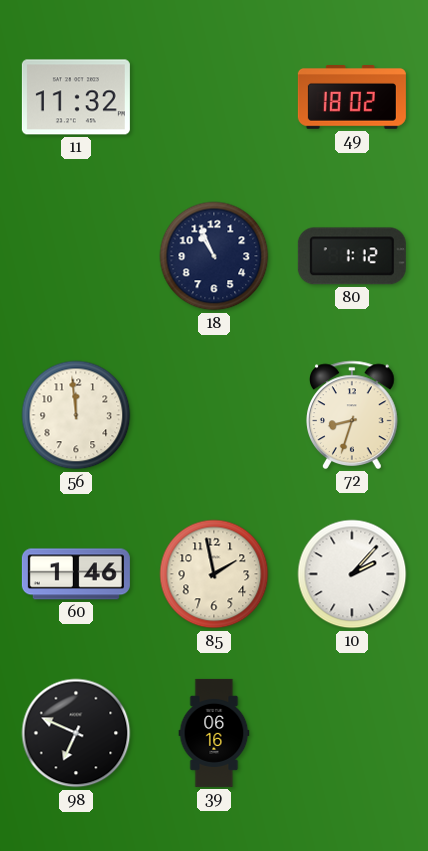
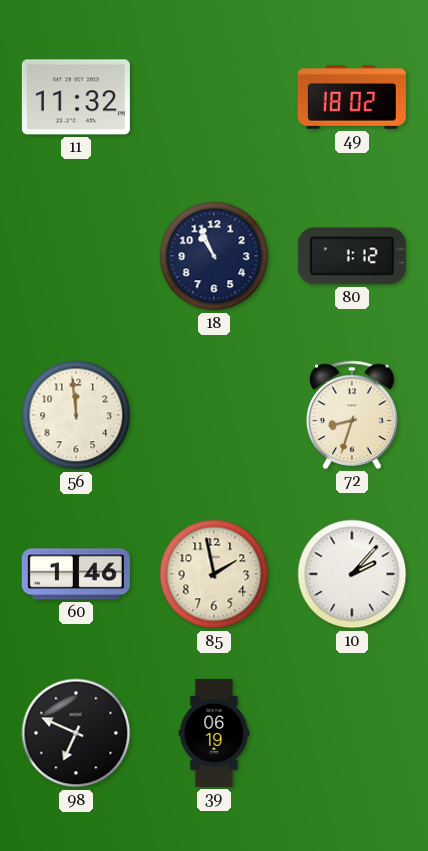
39: 06:16 -> 06:19
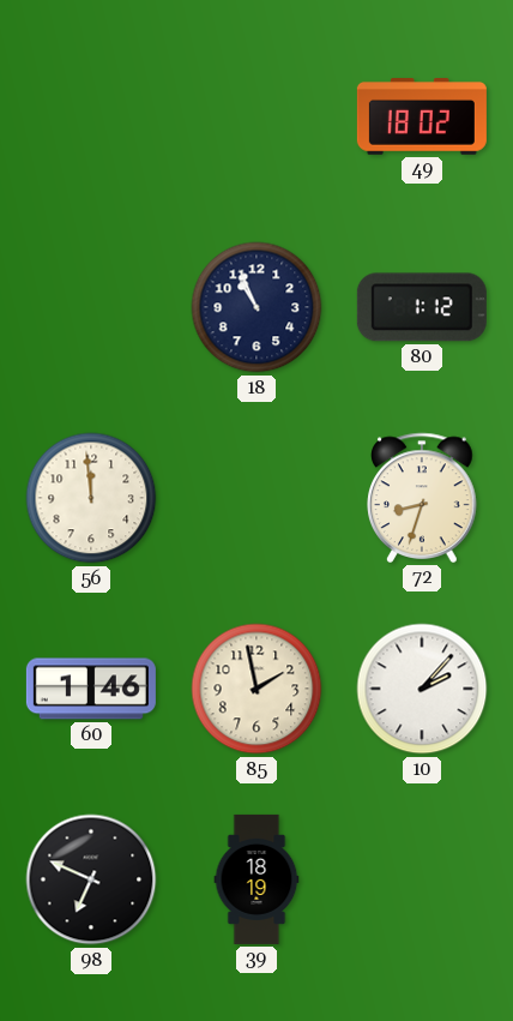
11: 11:32 -> none
39: 06:19 -> 18:19
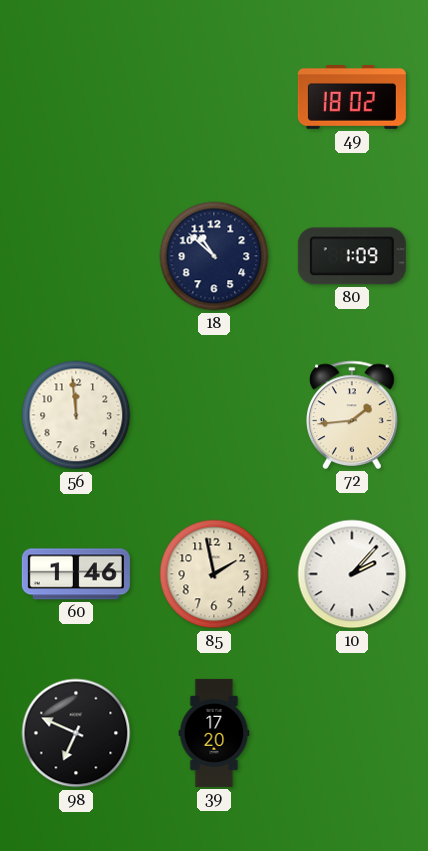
18: 10:56 -> 10:52
80: 1:12 -> 1:09
72: 8:33 -> 1:44
39: 18:19 -> 17:20
